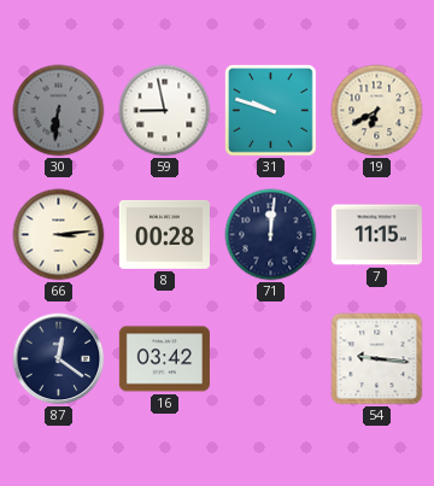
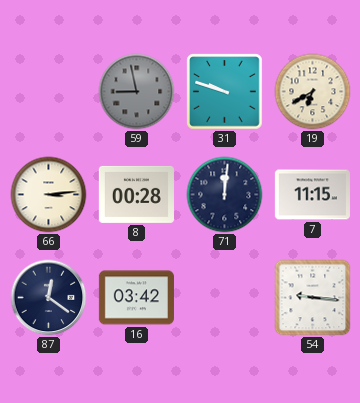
30: 6:31 -> none
59 dial: white -> grey
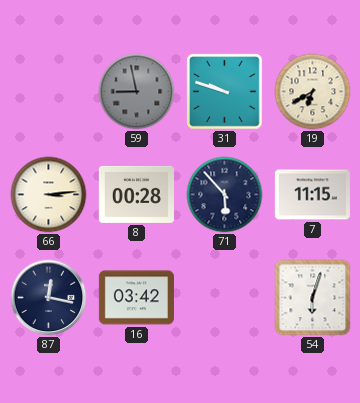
71: 12:01 -> 5:53
87: 12:21 -> 12:17
54: 9:16 -> 6:03
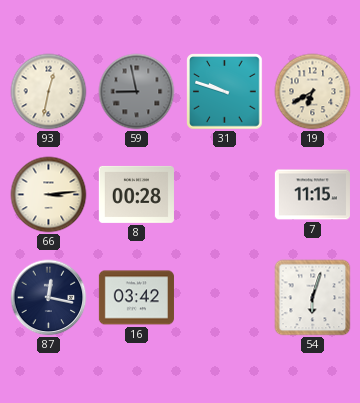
93: none -> 12:32
71: 5:53 -> none
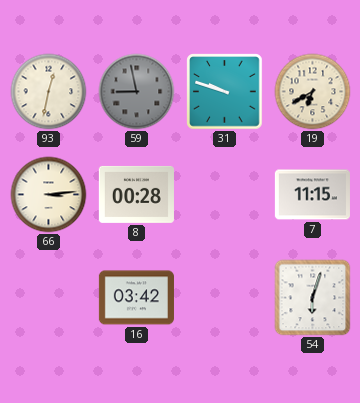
87: 12:17 -> none
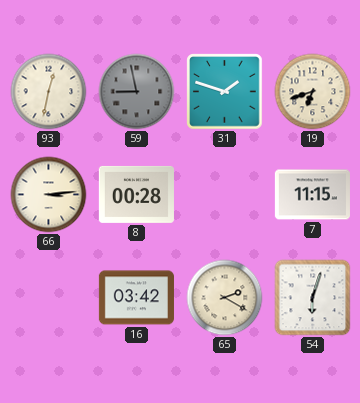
31: 9:48 -> 1:48
19: 6:40 -> 6:42
65: none -> 2:20
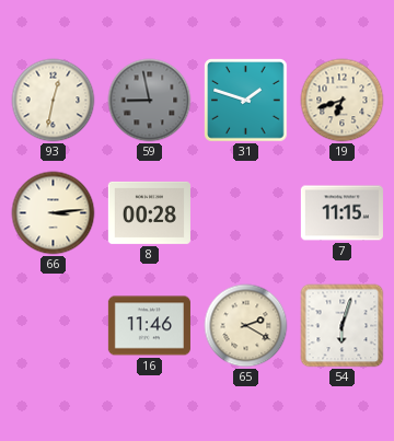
16: 03:42 -> 11:46
